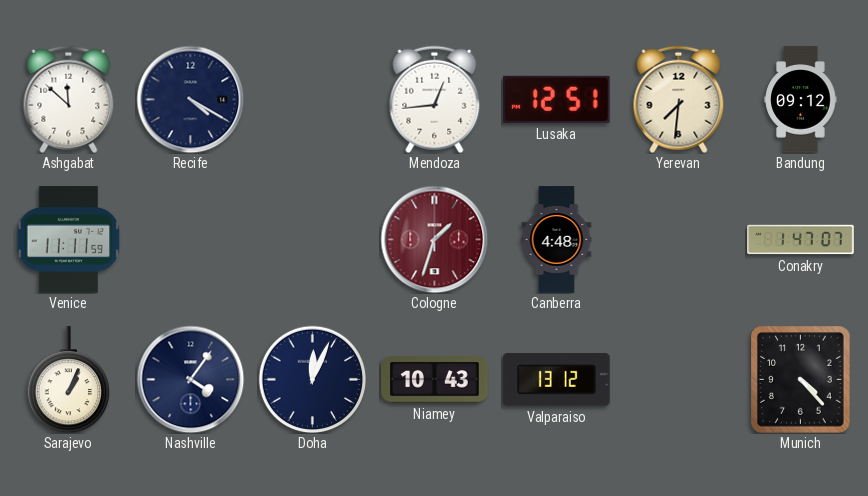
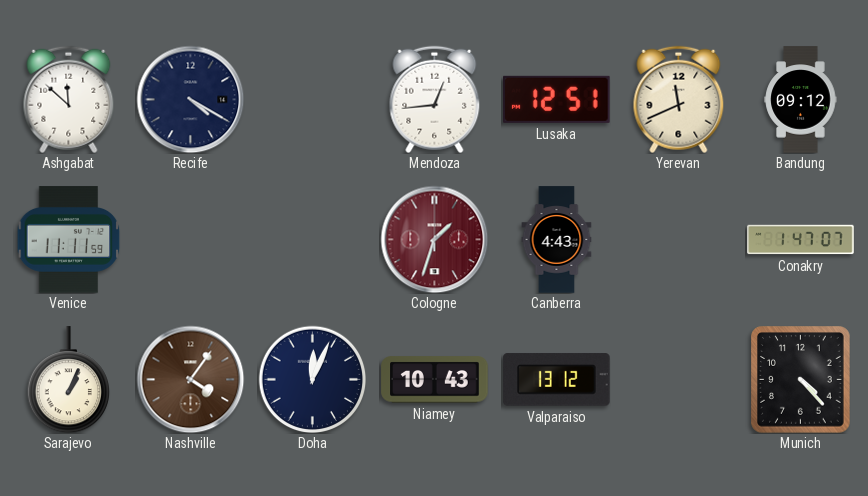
Yerevan: 7:31 -> 11:41
Canberra: 4:48 -> 4:43
Nashville dial: navy -> brown
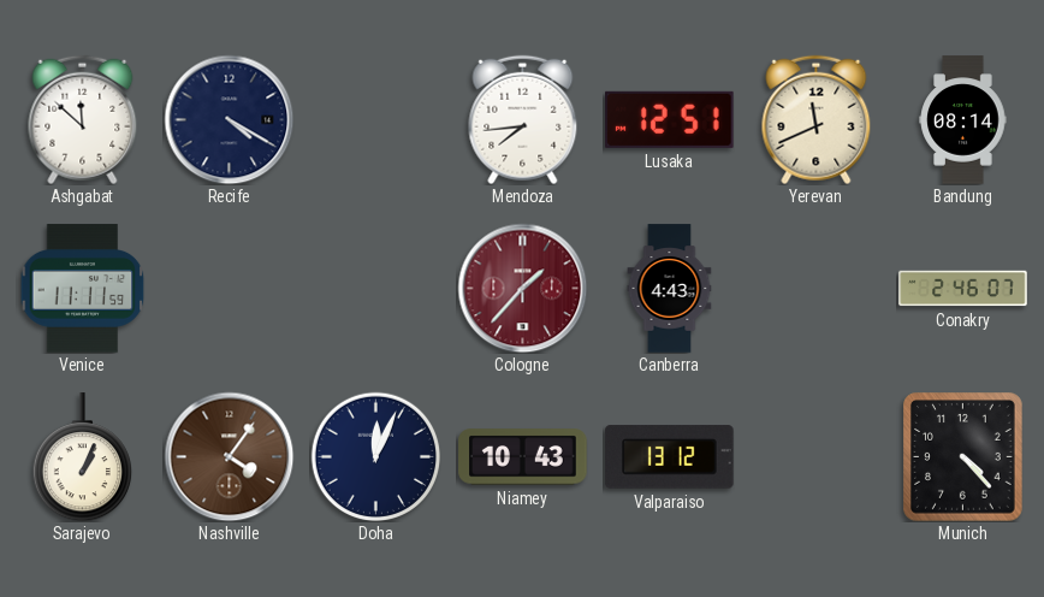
Mendoza: 12:44 -> 7:44
Bandung: 09:12 -> 08:14
Cologne: 1:33 -> 1:37
Conakry: 1:47 -> 2:46
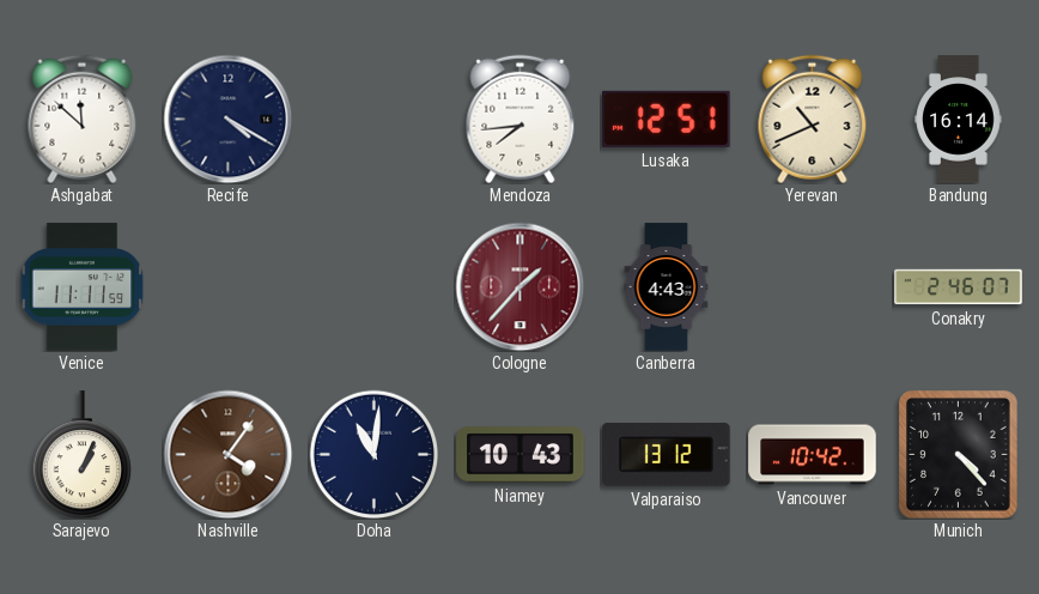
Yerevan: 11:41 -> 10:41
Bandung: 08:14 -> 16:14
Doha: 12:04 -> 11:01
Vancouver: none -> 10:42
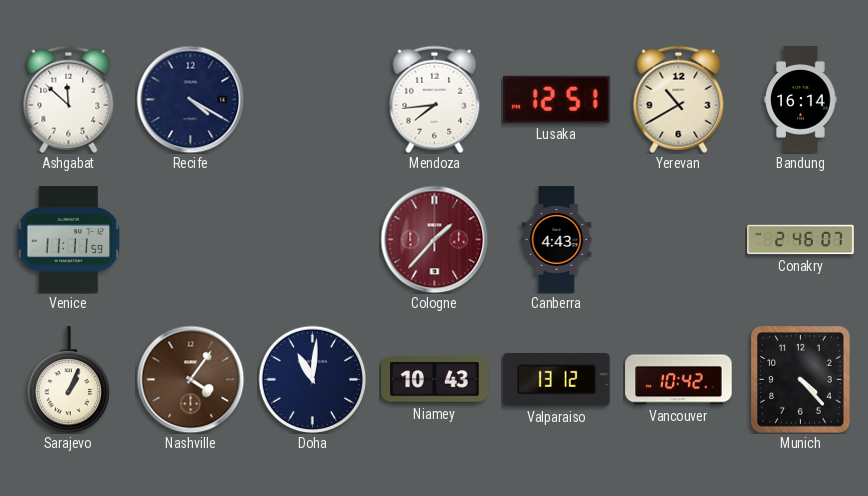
Yerevan: 10:41 -> 10:40
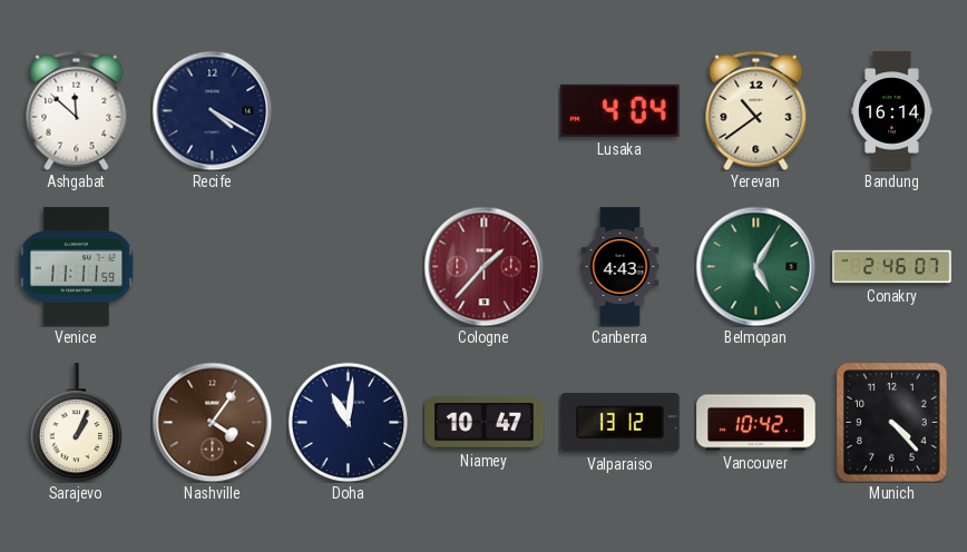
Mendoza: 7:44 -> none
Lusaka: 12:51 -> 4:04
Yerevan: 10:40 -> 10:39
Belmopan: none -> 5:05
Niamey: 10:43 -> 10:47
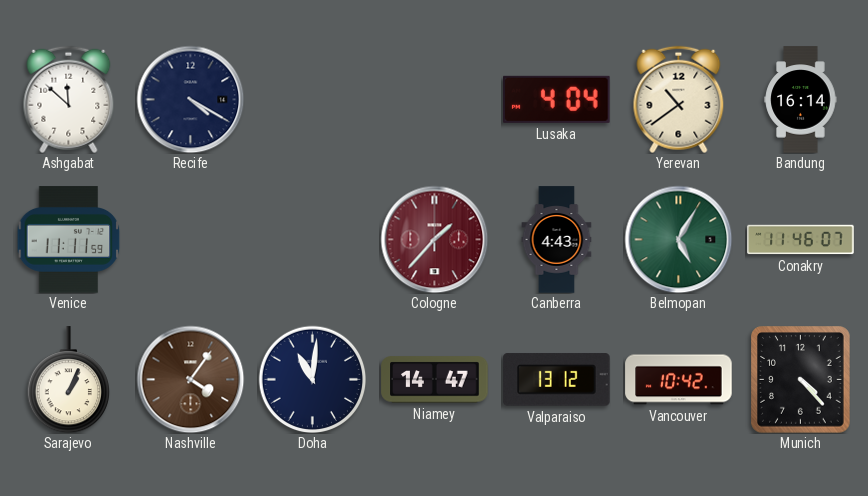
Conakry: 2:46 -> 11:46
Niamey: 10:47 -> 14:47
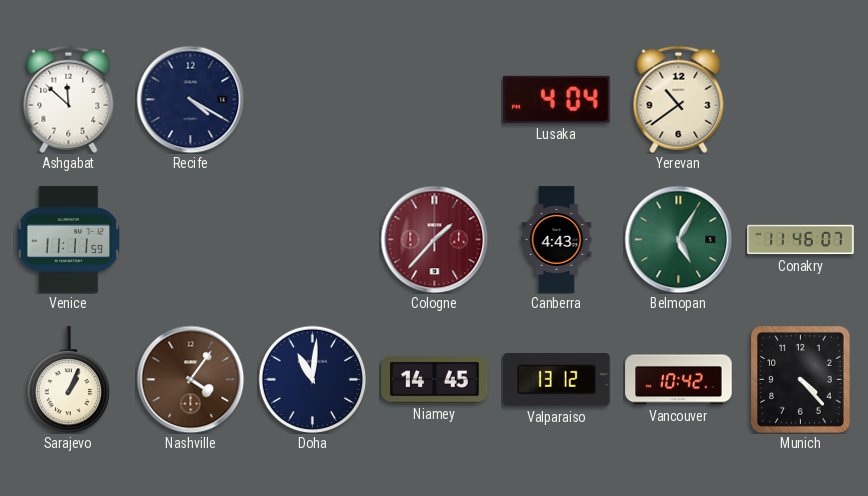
Bandung: 16:14 -> none
Niamey: 14:47 -> 14:45
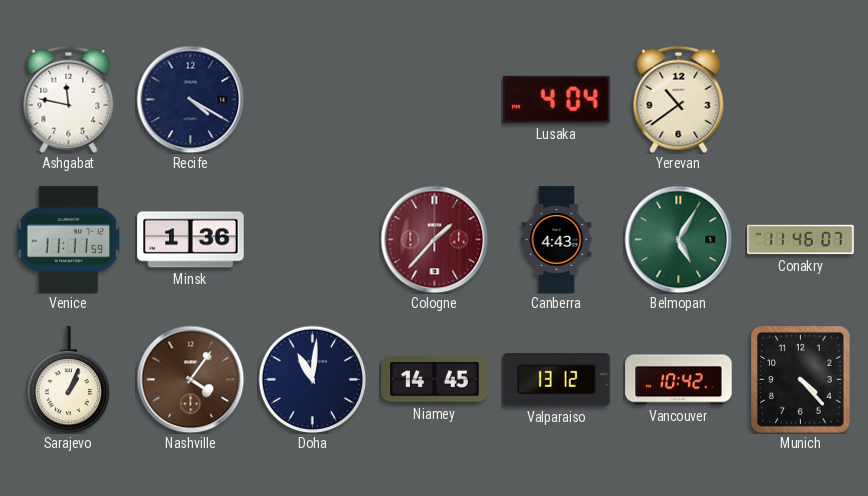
Ashgabat: 11:52 -> 11:47
Minsk: none -> 1:36
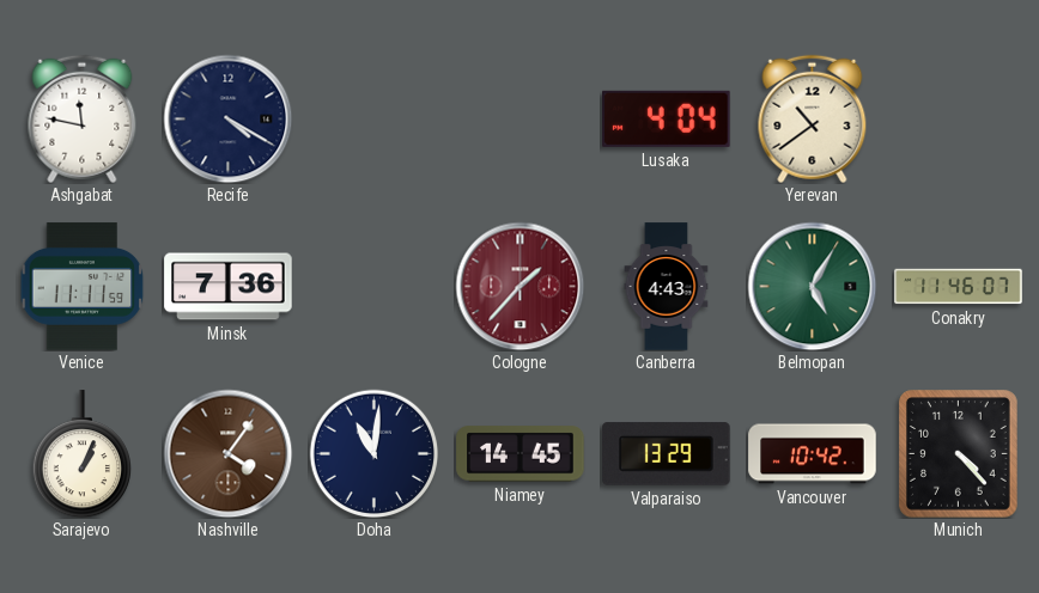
Minsk: 1:36 -> 7:36
Valparaiso: 13:12 -> 13:29
